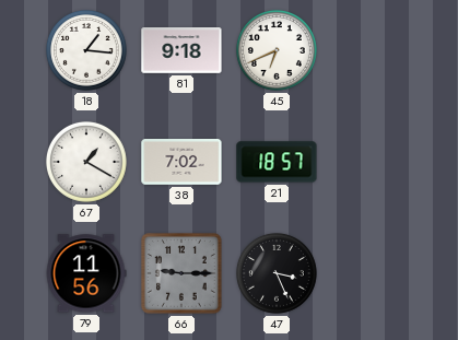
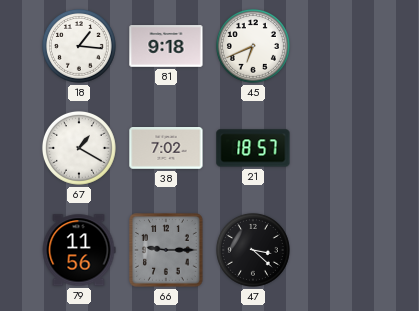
47: 3:26 -> 3:22
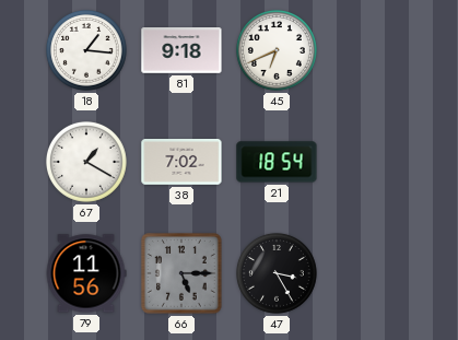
21: 18:57 -> 18:54
66: 9:15 -> 5:15
47: 3:22 -> 3:25
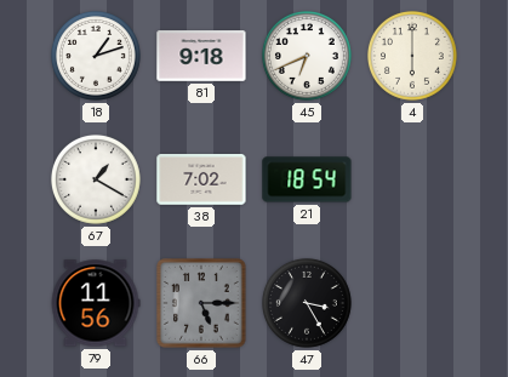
18: 1:16 -> 1:12
4: none -> 6:00
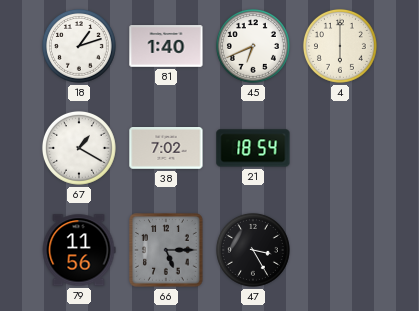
81: 9:18 -> 1:40
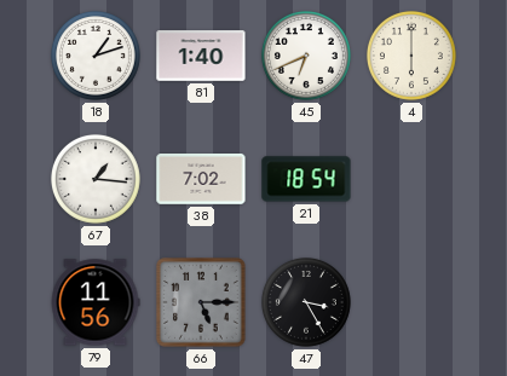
67: 1:20 -> 1:16
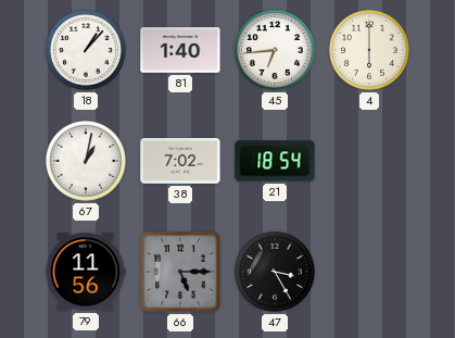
18: 1:12 -> 1:07
45: 6:41 -> 6:44
67: 1:16 -> 1:02
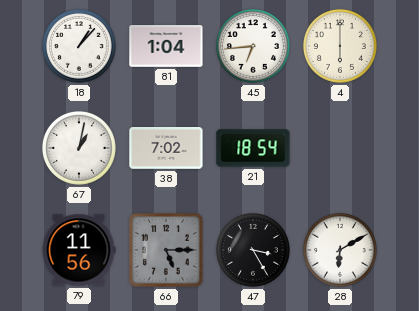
81: 1:40 -> 1:04
28: none -> 6:10
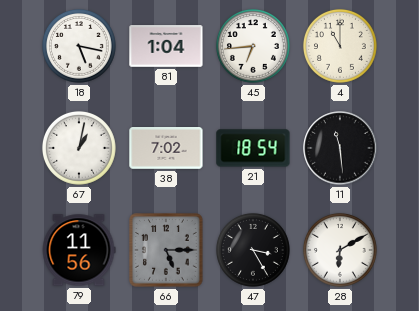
18: 1:07 -> 5:17
4: 6:00 -> 11:00
11: none -> 11:29
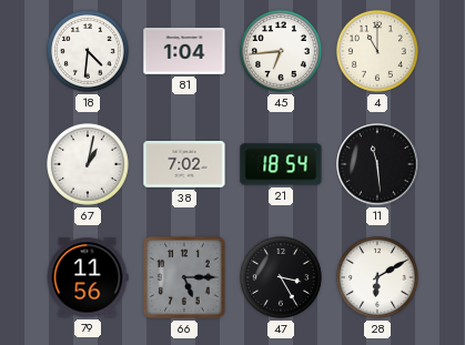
18: 5:17 -> 4:31
